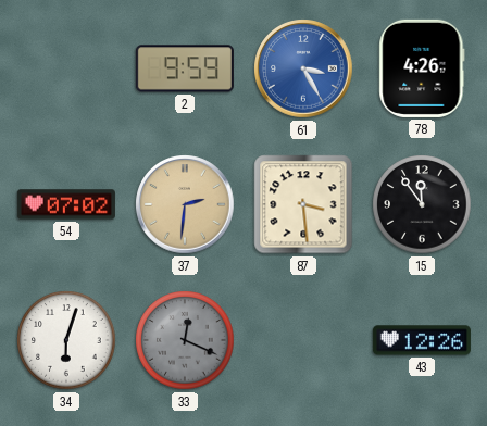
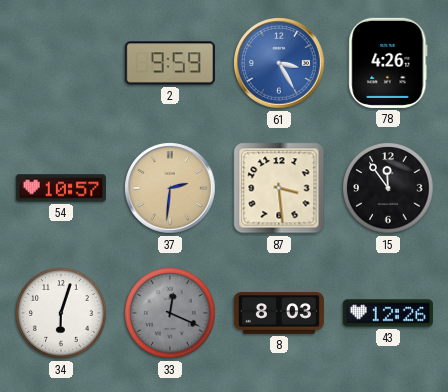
54: 07:02 -> 10:57
8: none -> 8:03
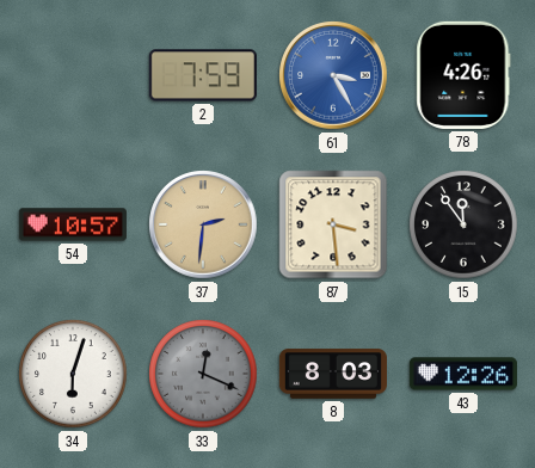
2: 9:59 -> 7:59
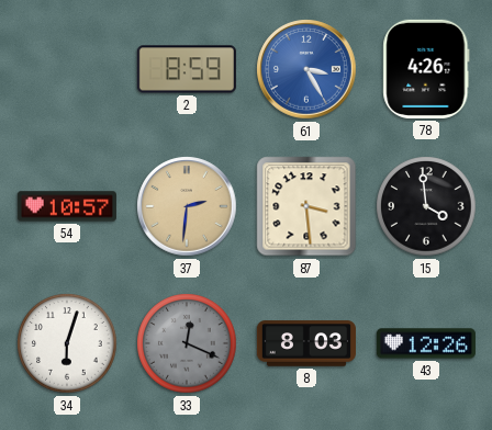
2: 7:59 -> 8:59
15: 11:54 -> 3:59
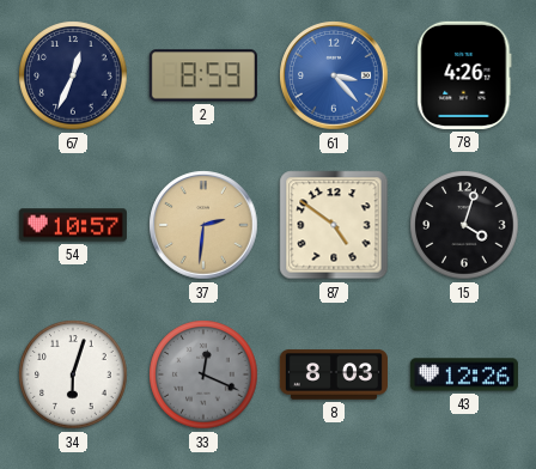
67: none -> 12:34
61: 3:25 -> 3:23
87: 3:29 -> 4:51
15: 3:59 -> 4:03
